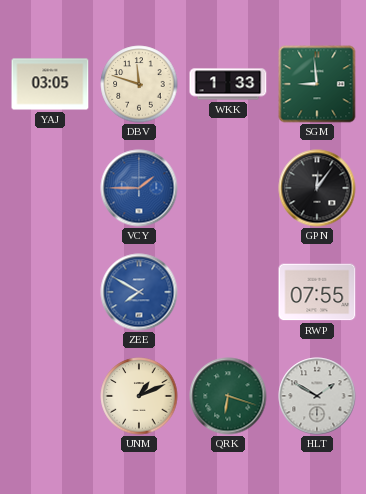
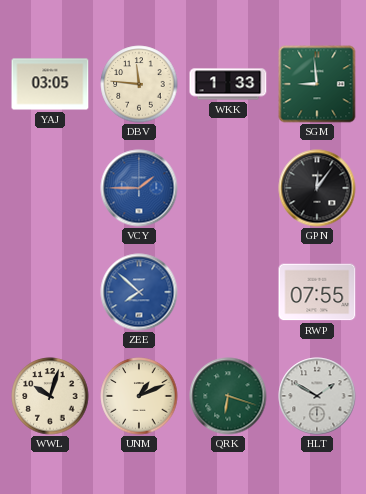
DBV: 11:48 -> 11:46
ZEE: 7:50 -> 7:52
WWL: none -> 10:03
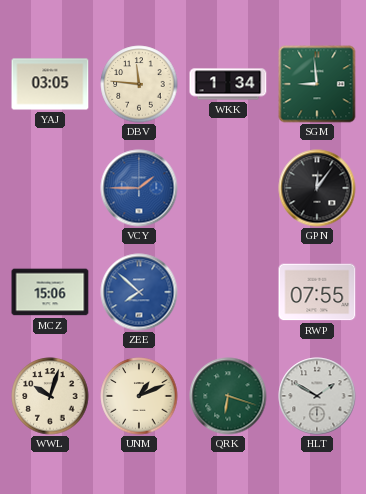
WKK: 1:33 -> 1:34
MCZ: none -> 15:06
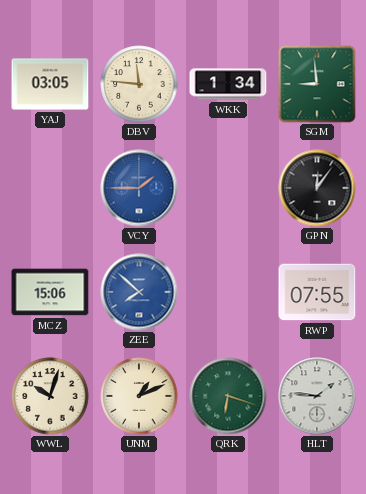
HLT: 1:50 -> 1:46
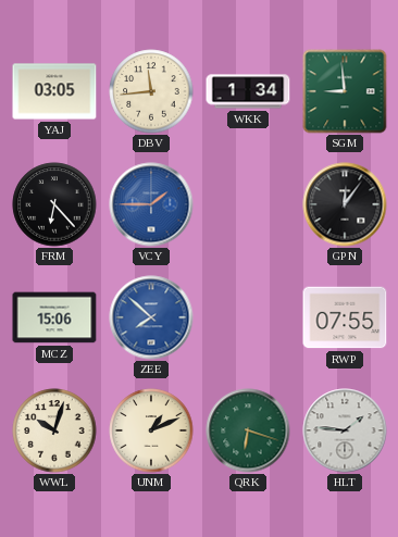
DBV: 11:46 -> 11:44
FRM: none -> 6:23
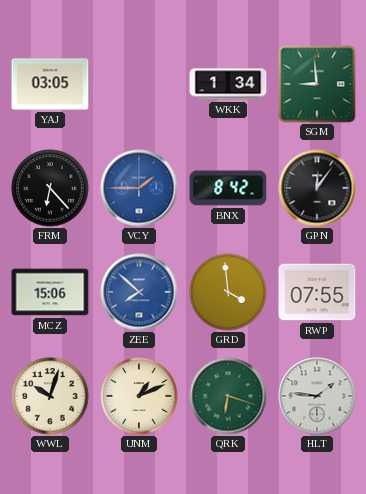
DBV: 11:44 -> none
BNX: none -> 8:42
GRD: none -> 3:59
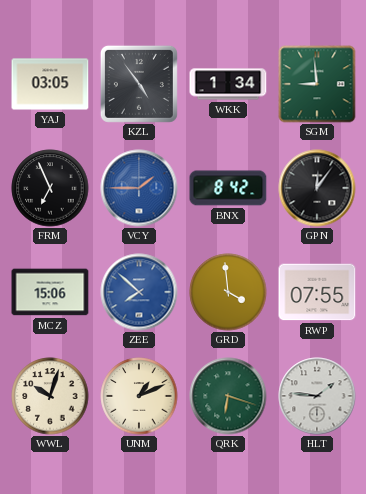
KZL: none -> 4:54
FRM: 6:23 -> 6:56
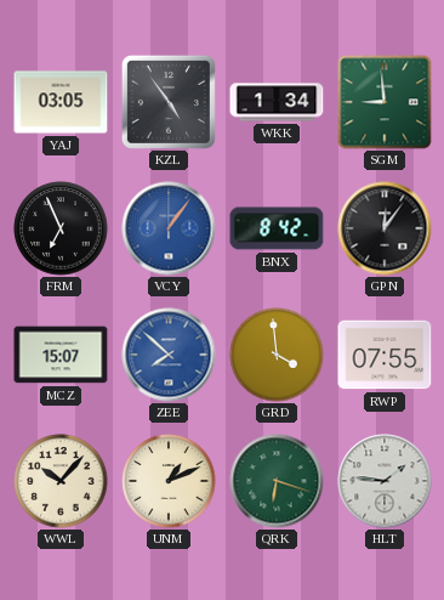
VCY: 1:45 -> 1:06
MCZ: 15:06 -> 15:07
WWL: 10:03 -> 10:07
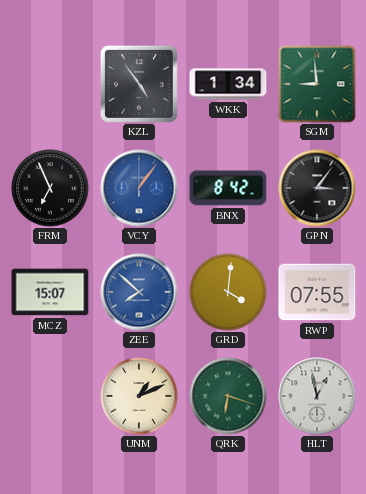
YAJ: 03:05 -> none
GPN: 12:06 -> 3:06
GRD: 3:59 -> 4:01
WWL: 10:07 -> none
HLT: 1:46 -> 12:58
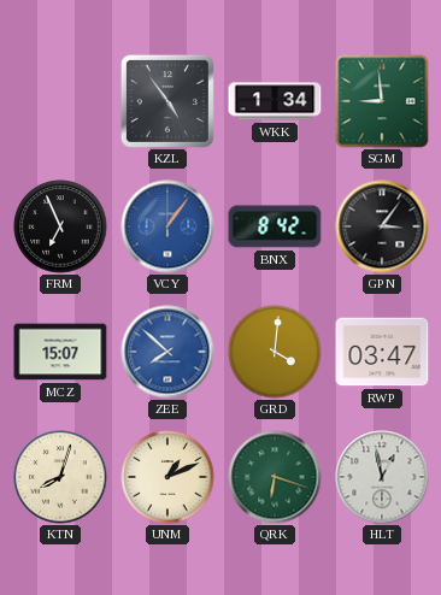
RWP: 07:55 -> 03:47
KTN: none -> 8:03
